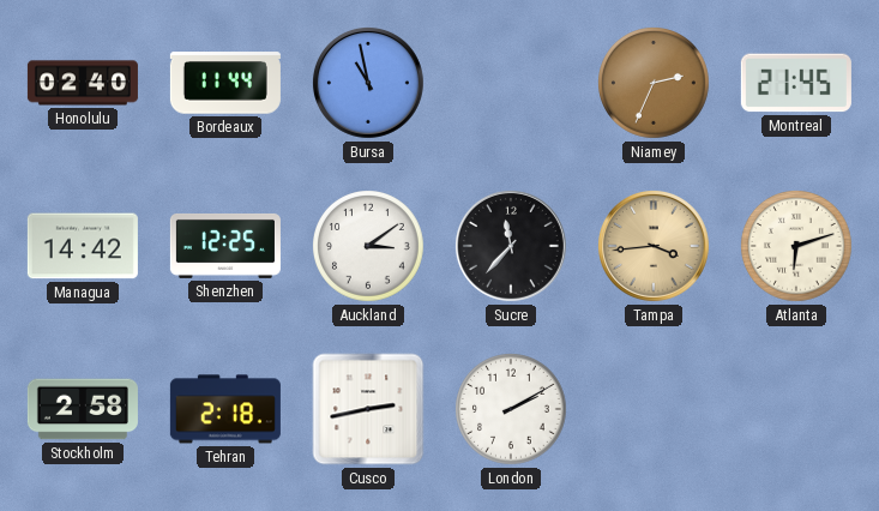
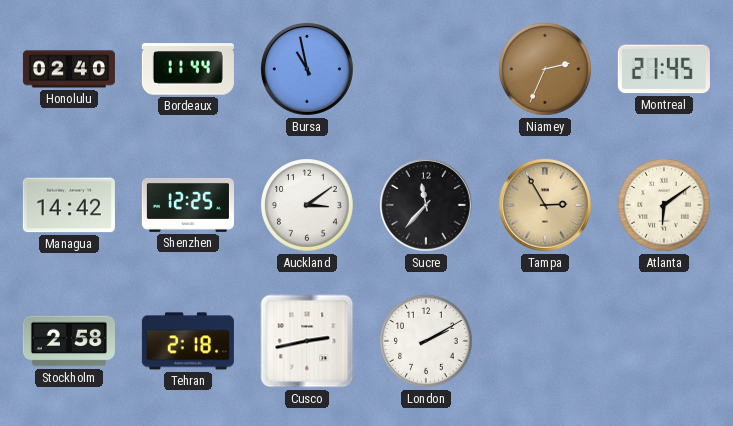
Tampa: 3:44 -> 2:55
Atlanta: 6:12 -> 6:09
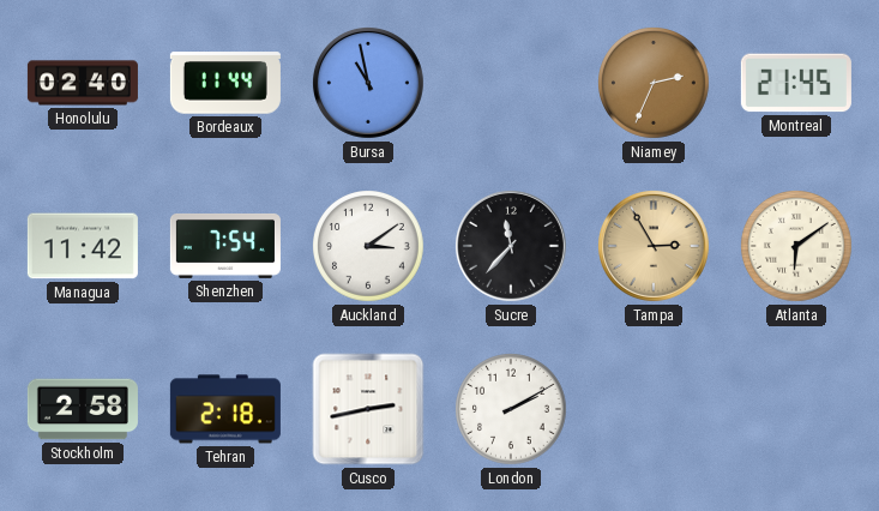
Managua: 14:42 -> 11:42
Shenzhen: 12:25 -> 7:54
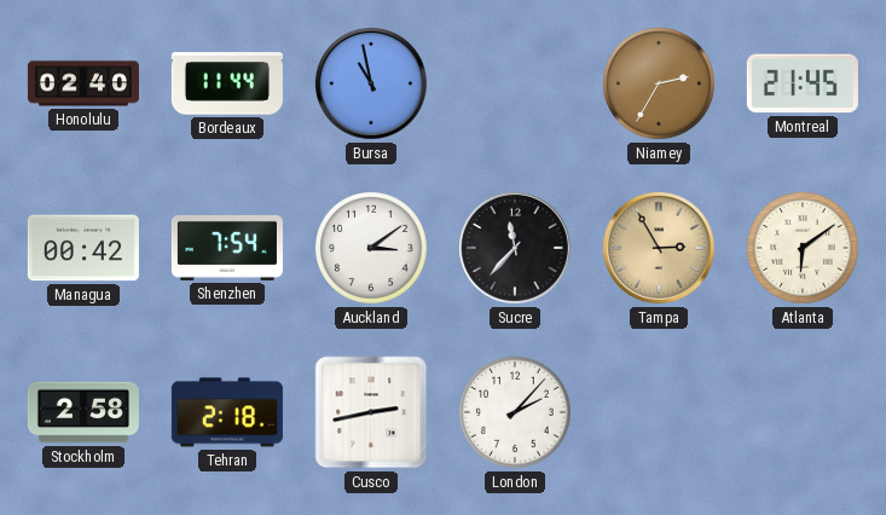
Niamey: 2:34 -> 2:35
Managua: 11:42 -> 00:42
London: 2:10 -> 2:07
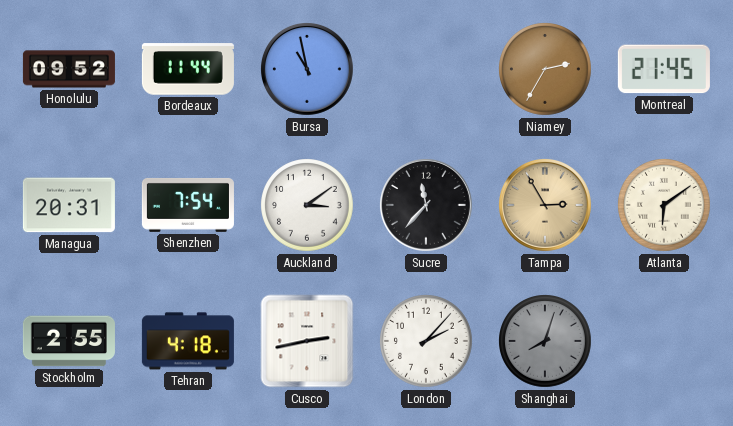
Honolulu: 02:40 -> 09:52
Managua: 00:42 -> 20:31
Stockholm: 2:58 -> 2:55
Tehran: 2:18 -> 4:18
Shanghai: none -> 8:03
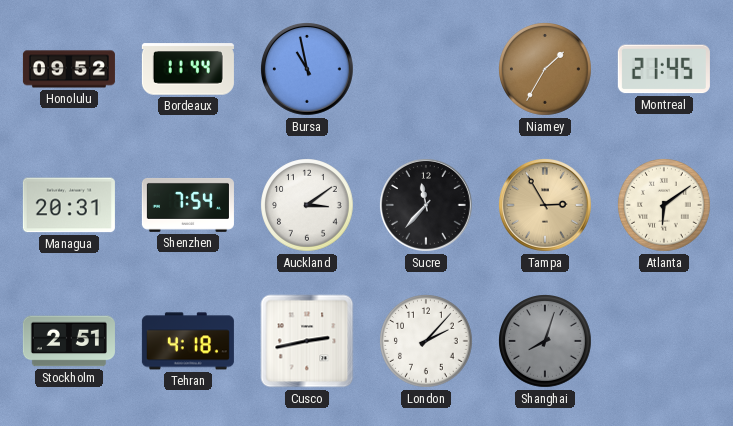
Niamey: 2:35 -> 1:35
Stockholm: 2:55 -> 2:51
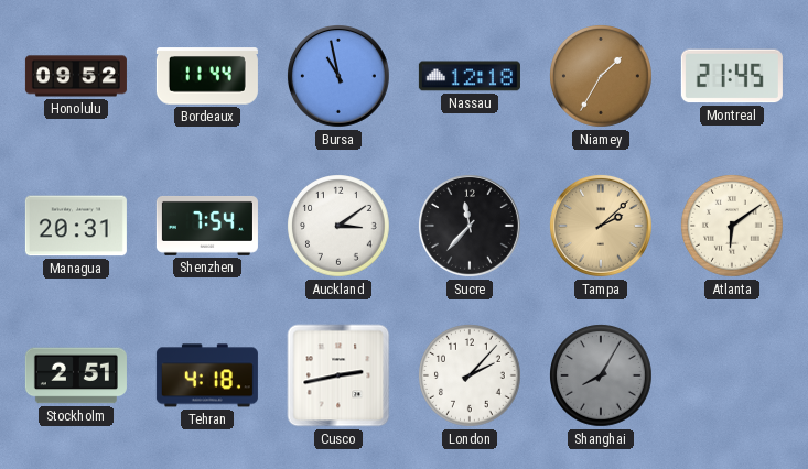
Nassau: none -> 12:18
Tampa: 2:55 -> 2:08
Shanghai: 8:03 -> 8:05
